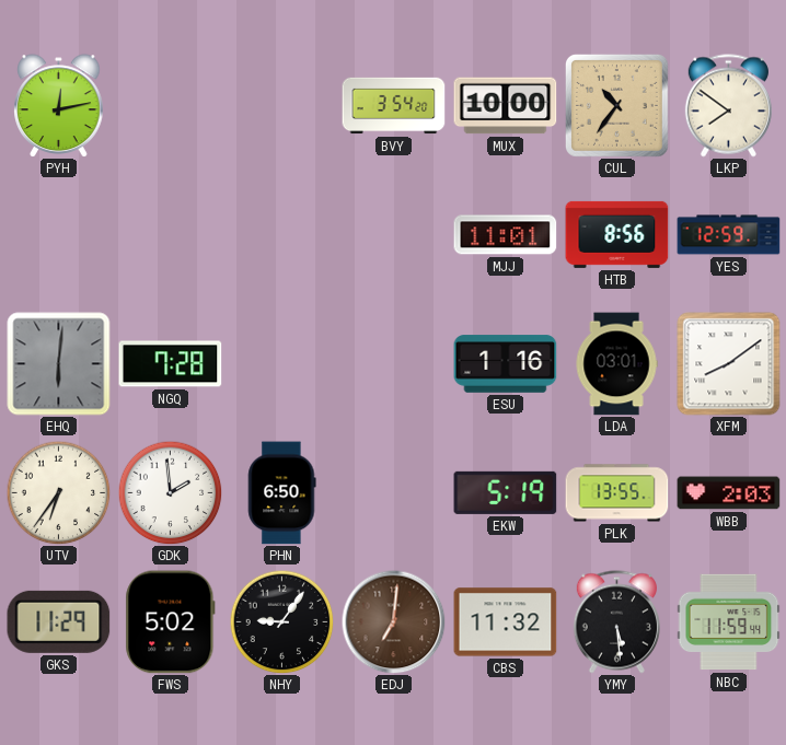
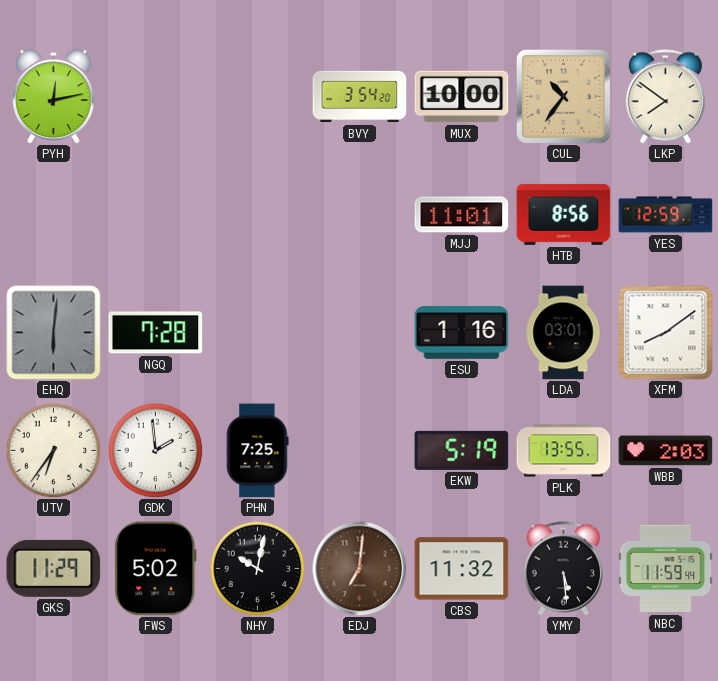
PHN: 6:50 -> 7:25
NHY: 9:06 -> 10:02
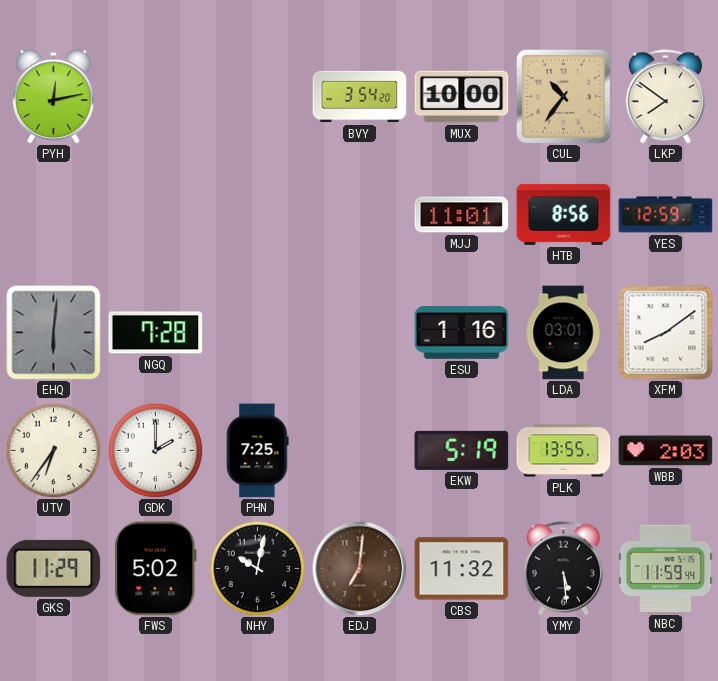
GDK: 1:59 -> 2:00
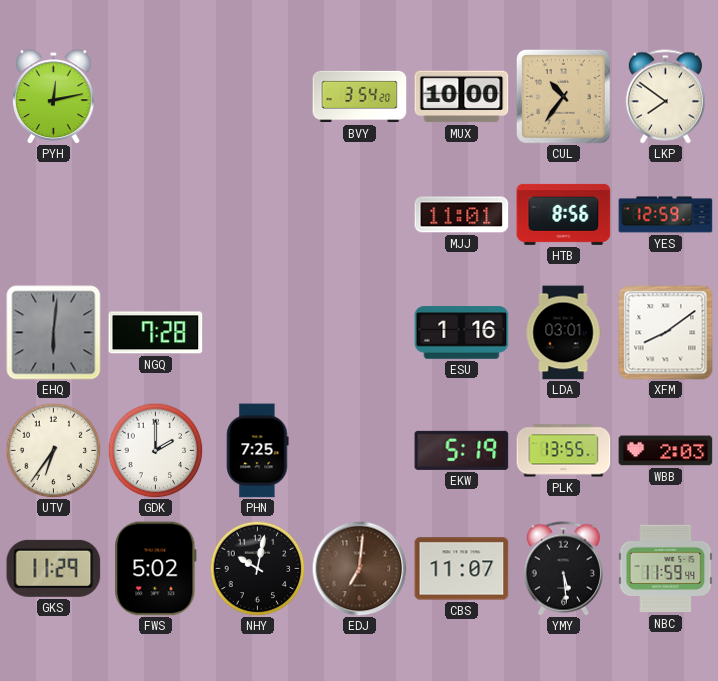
CBS: 11:32 -> 11:07
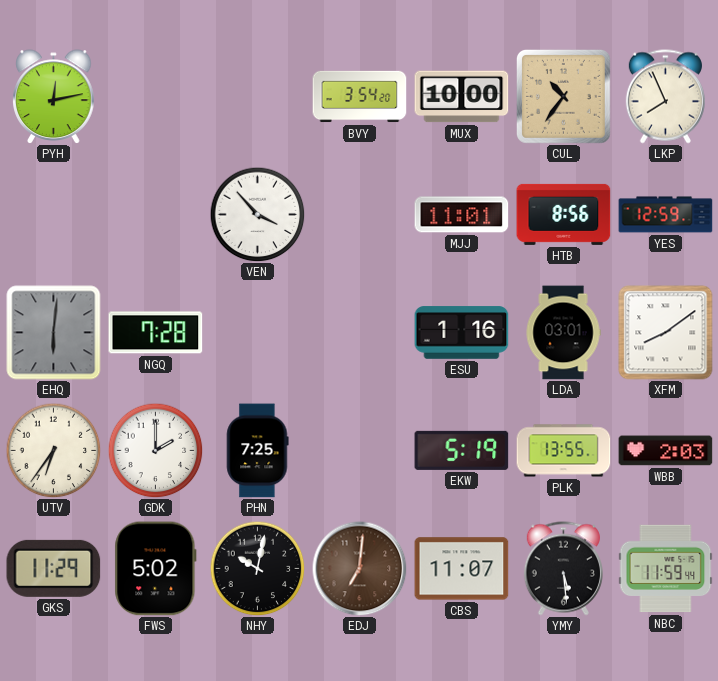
LKP: 7:51 -> 7:56
VEN: none -> 3:53
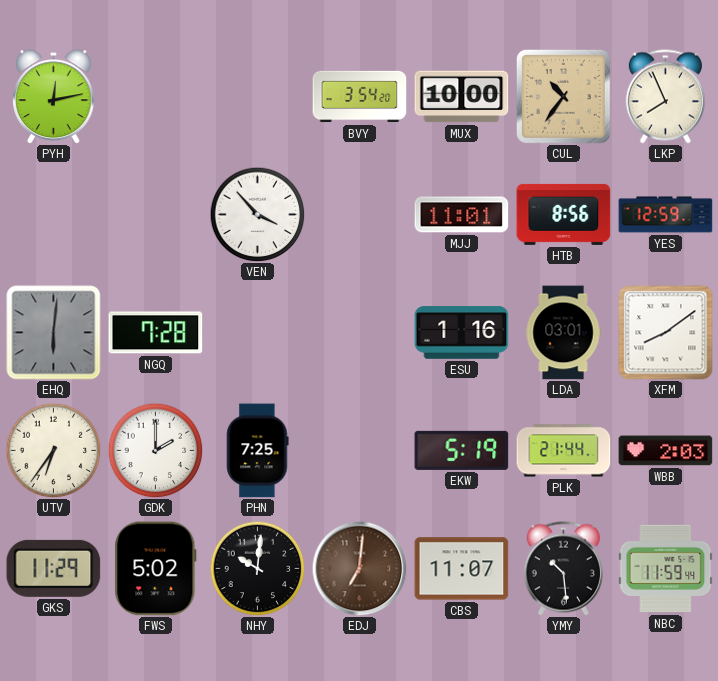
PLK: 13:55 -> 21:44
NHY: 10:02 -> 10:01
YMY: 5:29 -> 10:29
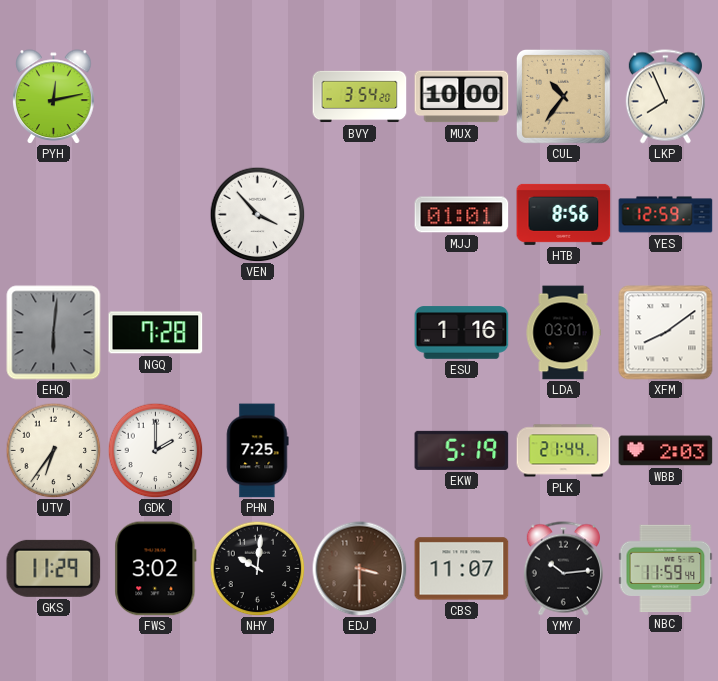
MJJ: 11:01 -> 01:01
FWS: 5:02 -> 3:02
EDJ: 7:01 -> 3:30
YMY: 10:29 -> 10:14
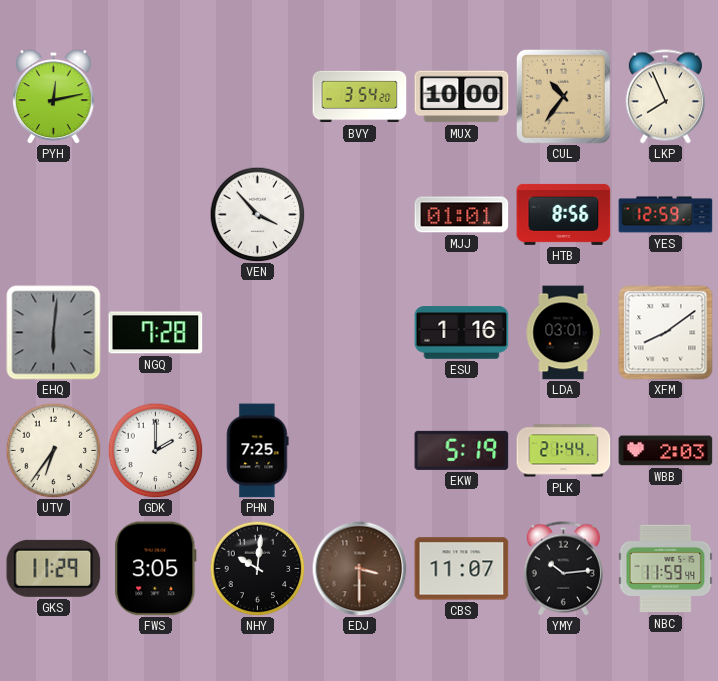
FWS: 3:02 -> 3:05
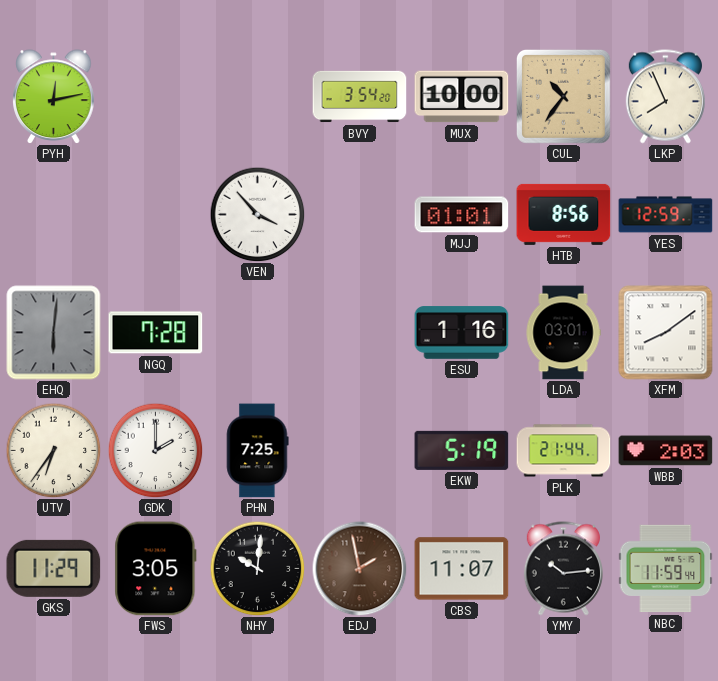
EDJ: 3:30 -> 1:58
